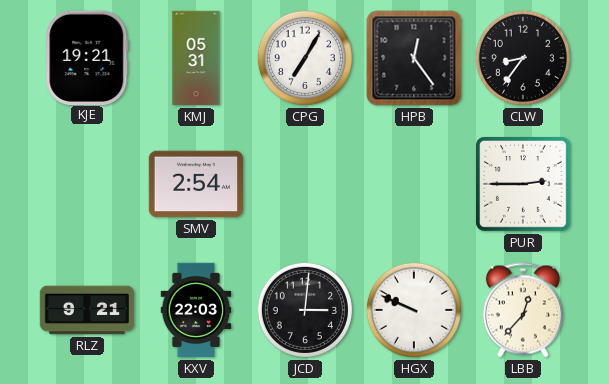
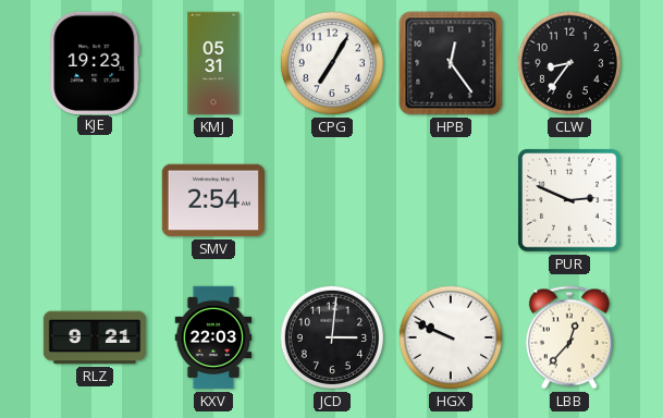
KJE: 19:21 -> 19:23
PUR: 2:45 -> 2:49
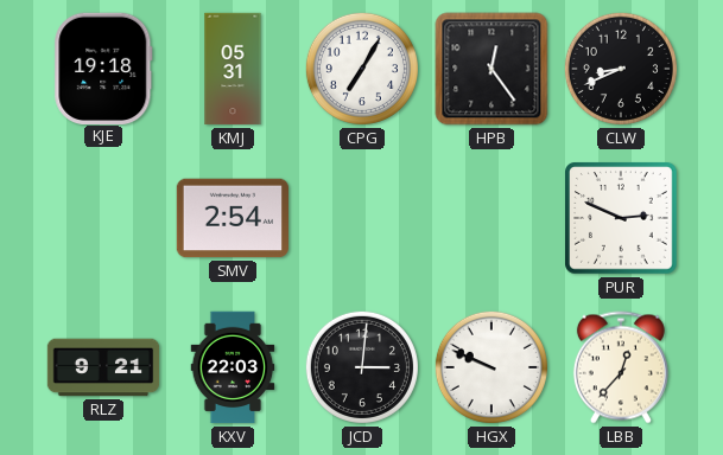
KJE: 19:23 -> 19:18
CLW: 8:36 -> 8:41
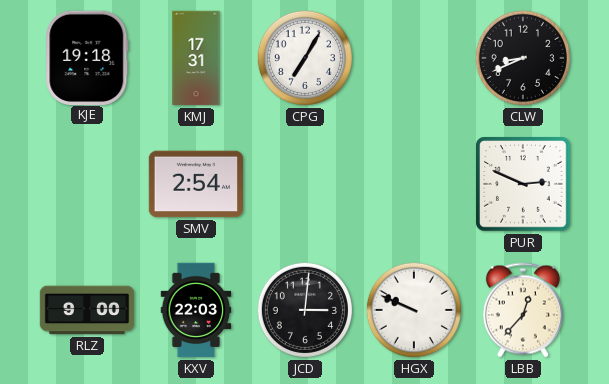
KMJ: 05:31 -> 17:31
HPB: 12:24 -> none
RLZ: 9:21 -> 9:00
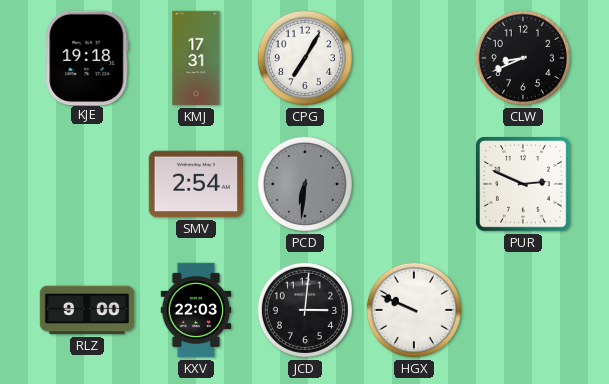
PCD: none -> 6:31
LBB: 12:37 -> none
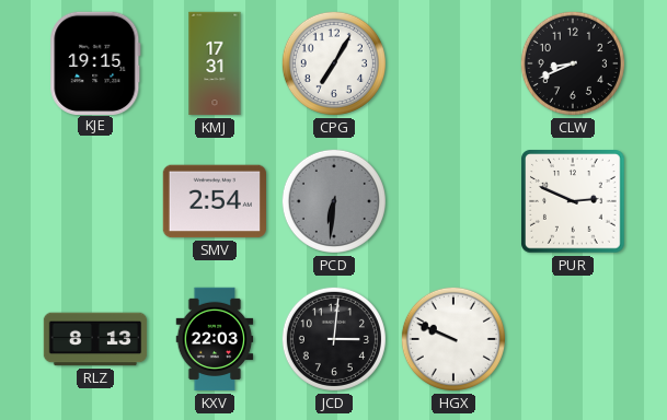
KJE: 19:18 -> 19:15
RLZ: 9:00 -> 8:13
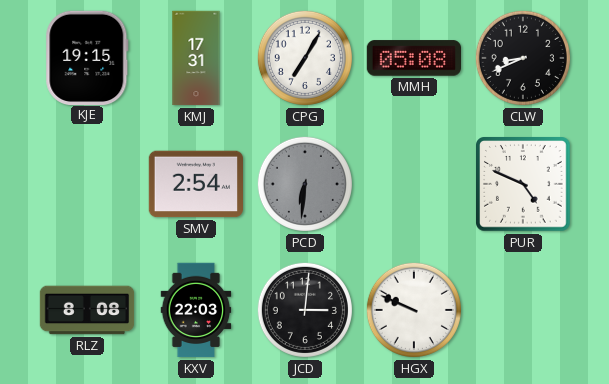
MMH: none -> 05:08
PUR: 2:49 -> 4:49
RLZ: 8:13 -> 8:08
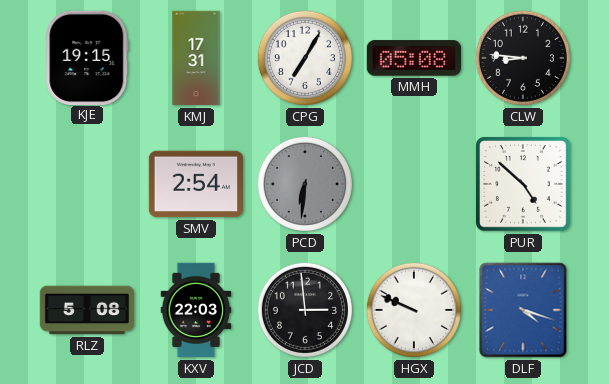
CLW: 8:41 -> 8:46
PUR: 4:49 -> 4:52
RLZ: 8:08 -> 5:08
JCD: 3:01 -> 2:59
DLF: none -> 4:18
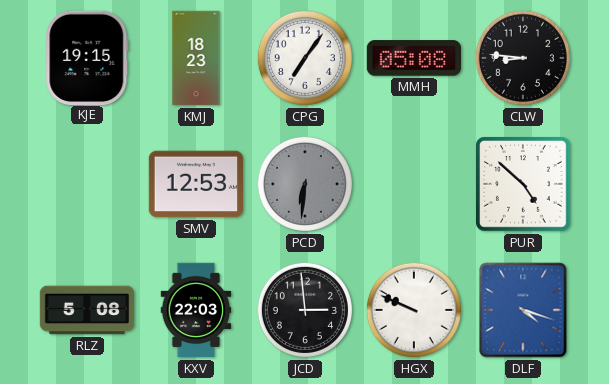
KMJ: 17:31 -> 18:23
CPG: 7:05 -> 7:06
SMV: 2:54 -> 12:53
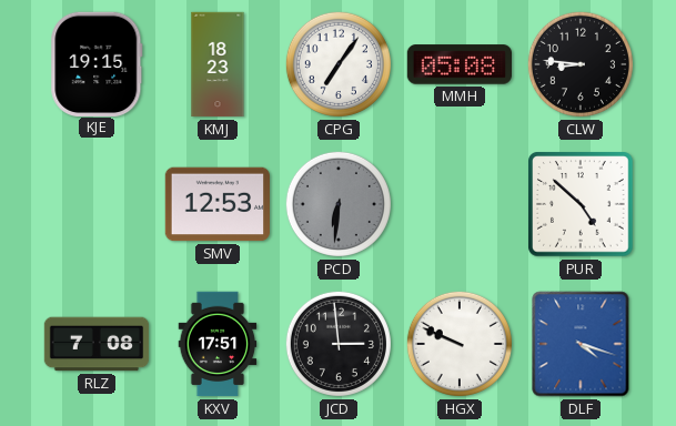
RLZ: 5:08 -> 7:08
KXV: 22:03 -> 17:51
